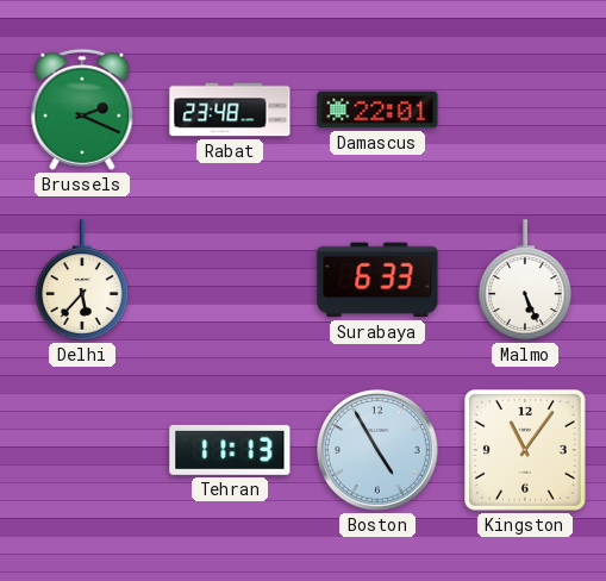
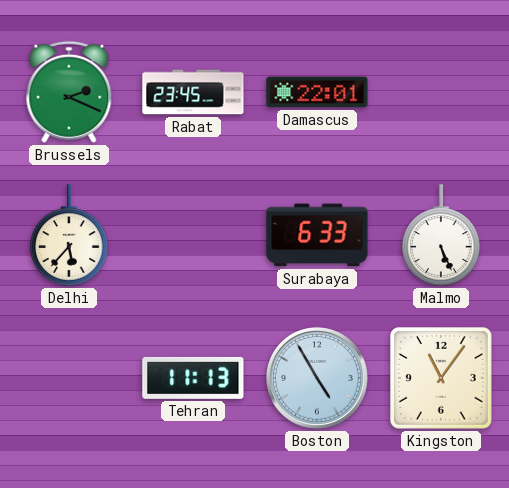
Rabat: 23:48 -> 23:45
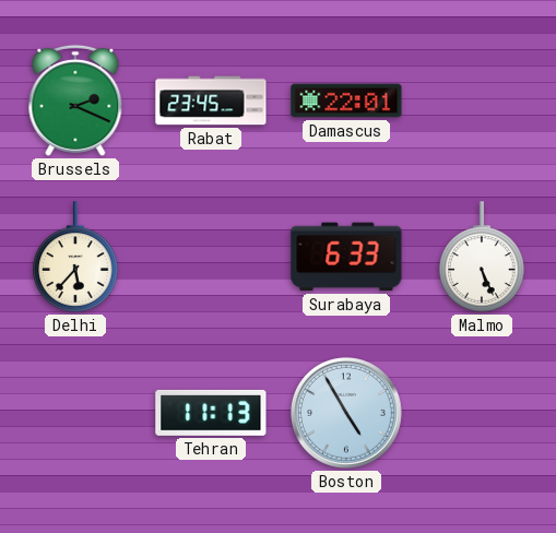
Kingston: 11:06 -> none
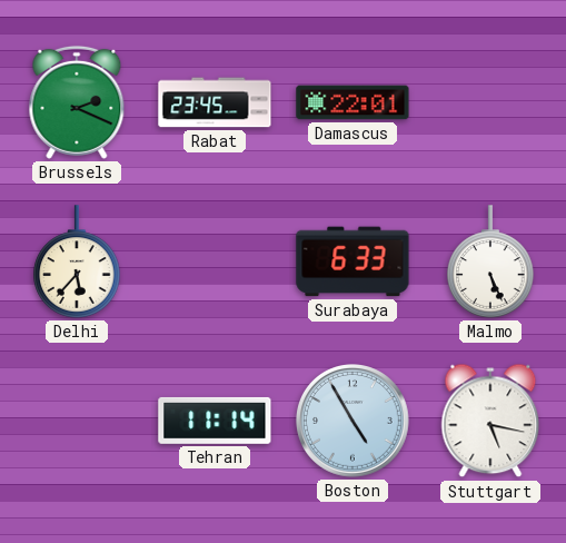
Tehran: 11:13 -> 11:14
Stuttgart: none -> 5:17
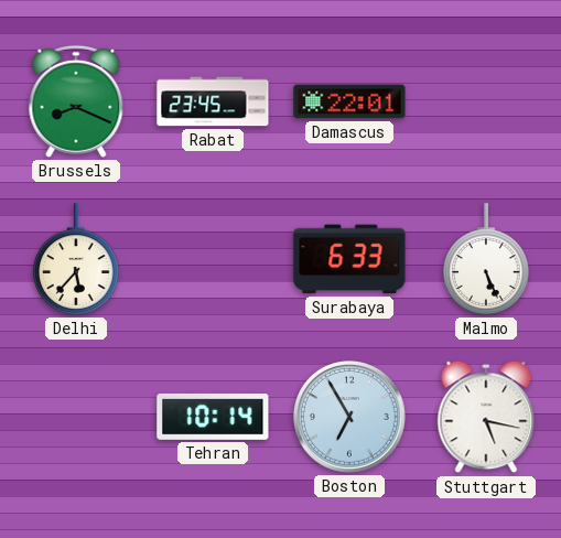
Brussels: 2:19 -> 8:19
Tehran: 11:14 -> 10:14
Boston: 4:55 -> 6:55
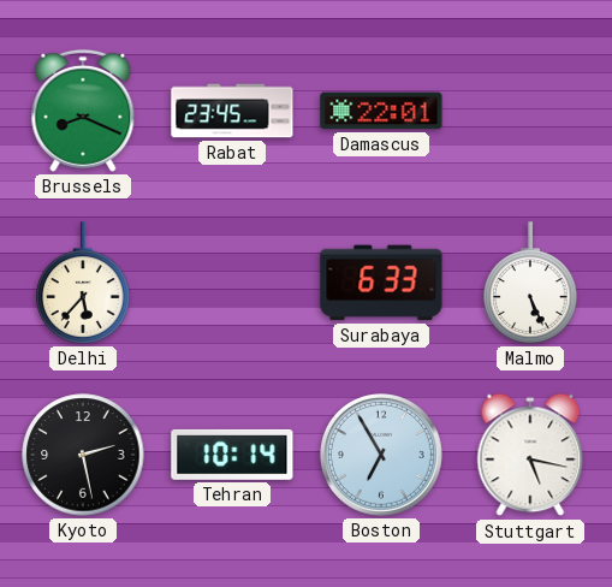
Kyoto: none -> 2:28
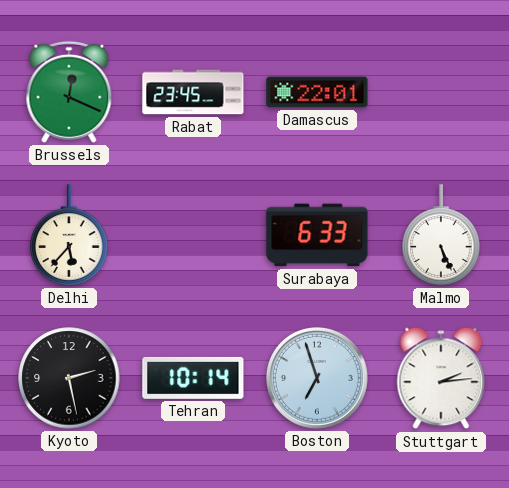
Brussels: 8:19 -> 12:19
Boston: 6:55 -> 6:57
Stuttgart: 5:17 -> 2:14
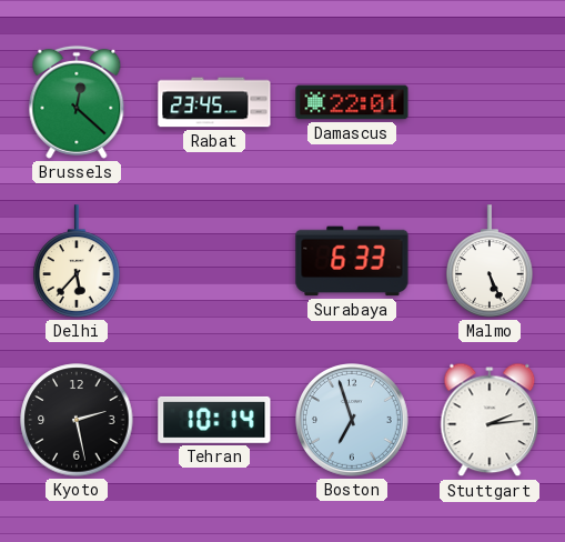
Brussels: 12:19 -> 12:22
